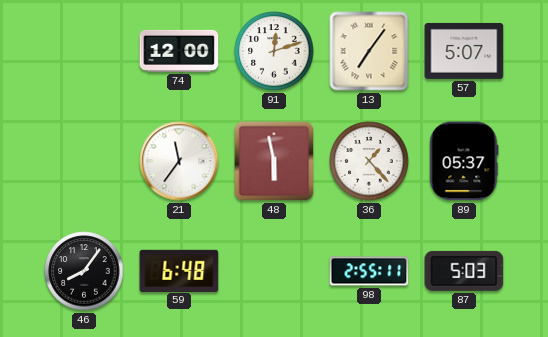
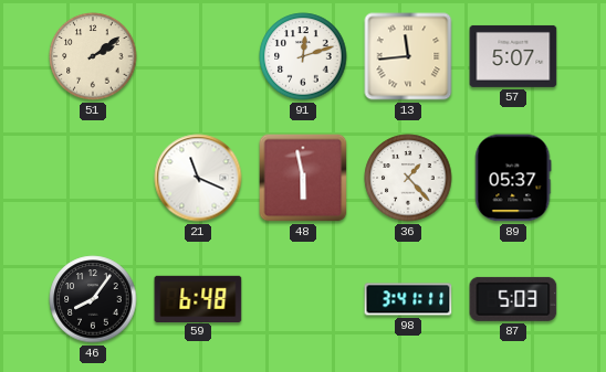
51: none -> 2:09
74: 12:00 -> none
13: 7:06 -> 11:44
21: 11:36 -> 11:19
98: 2:55 -> 3:41
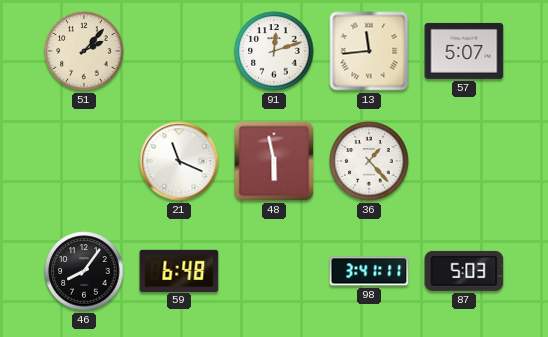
51: 2:09 -> 2:07
89: 05:37 -> none
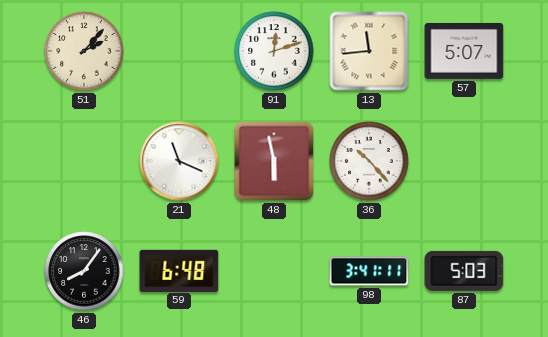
36: 1:23 -> 10:23
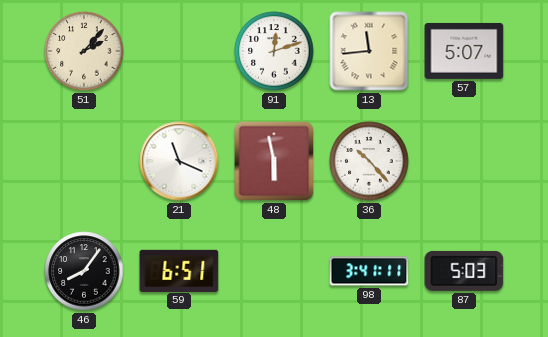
59: 6:48 -> 6:51
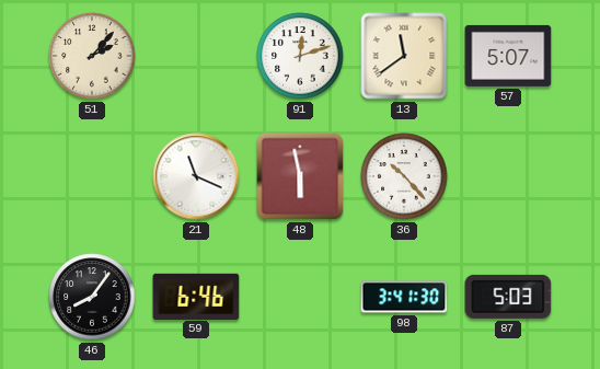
13: 11:44 -> 11:39
59: 6:51 -> 6:46
98: 3:41:11 -> 3:41:30
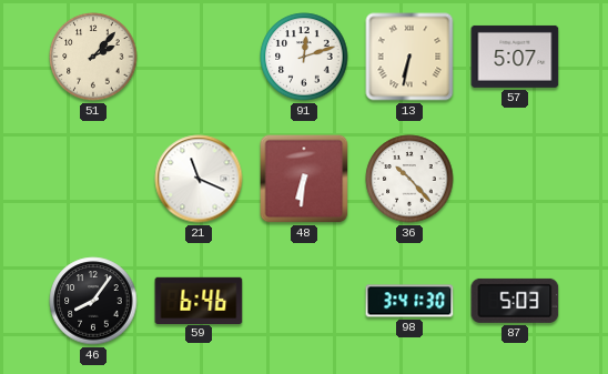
13: 11:39 -> 6:32
48: 5:58 -> 6:31
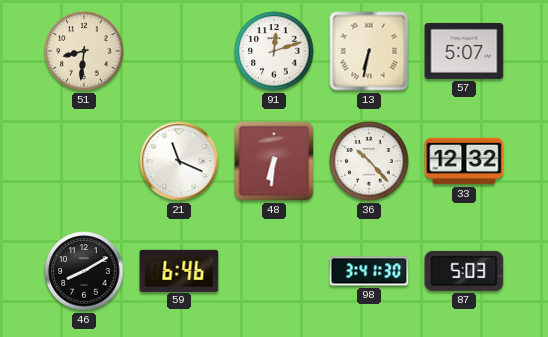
51: 2:07 -> 8:31
33: none -> 12:32
46: 8:06 -> 8:10
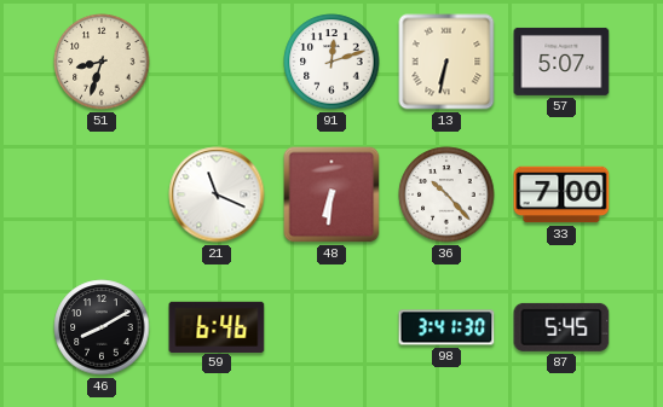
51: 8:31 -> 8:33
33: 12:32 -> 7:00
87: 5:03 -> 5:45
